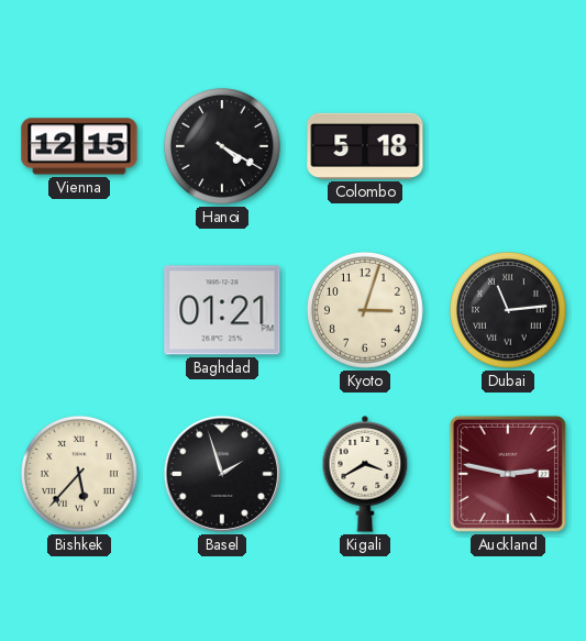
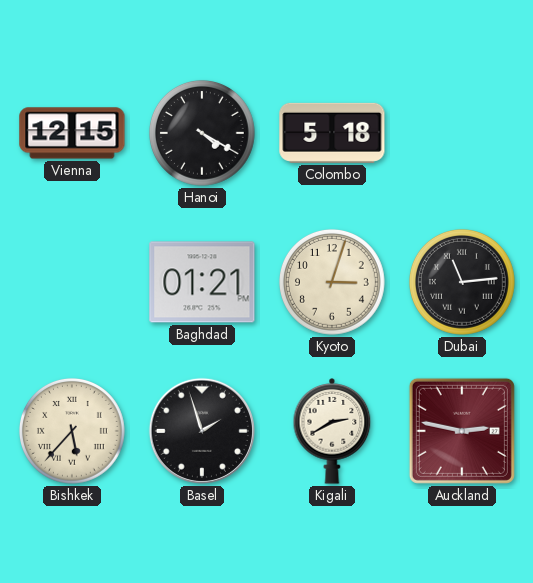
Kigali: 3:40 -> 2:40
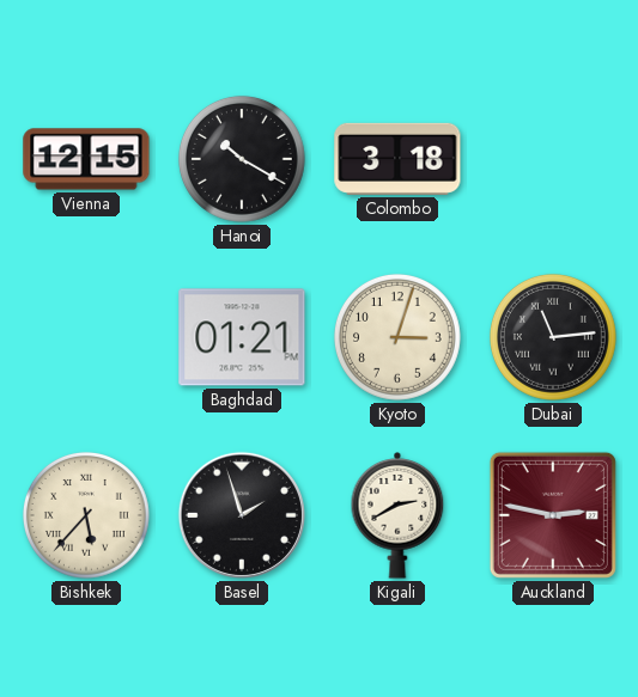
Hanoi: 4:20 -> 10:20
Colombo: 5:18 -> 3:18
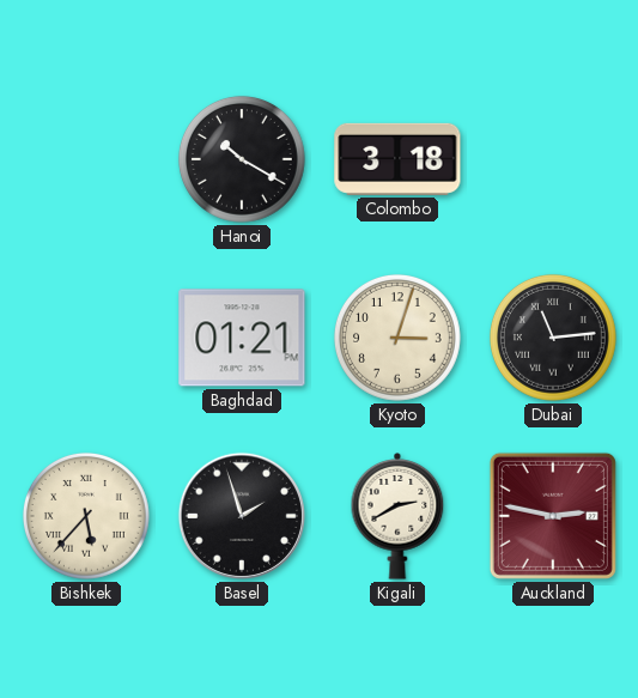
Vienna: 12:15 -> none
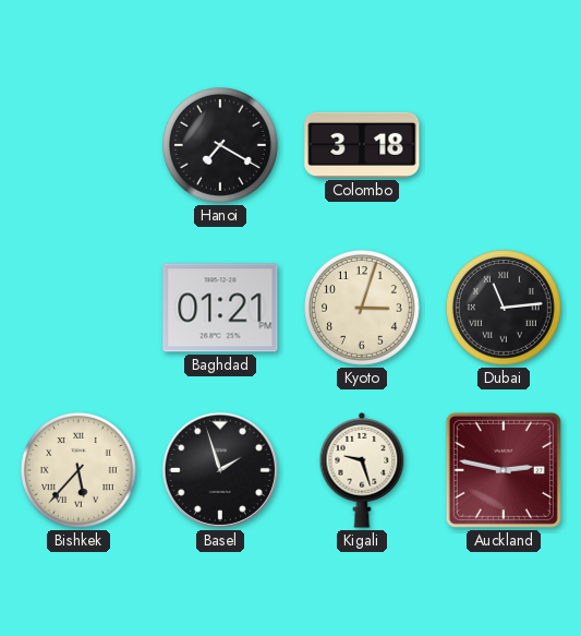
Hanoi: 10:20 -> 7:20
Kigali: 2:40 -> 9:27
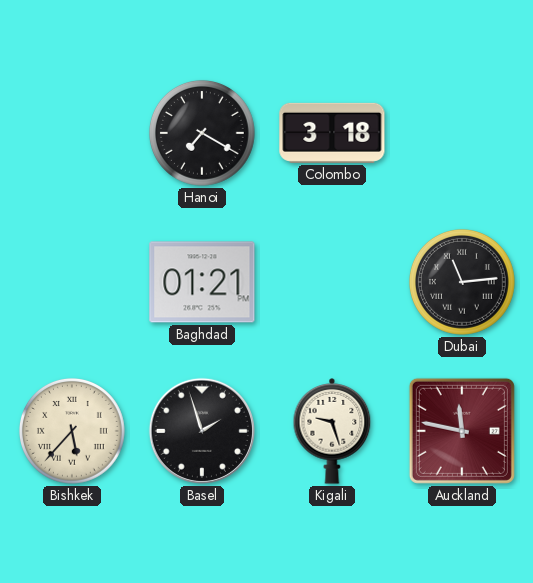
Kyoto: 3:03 -> none
Auckland: 2:47 -> 11:47
